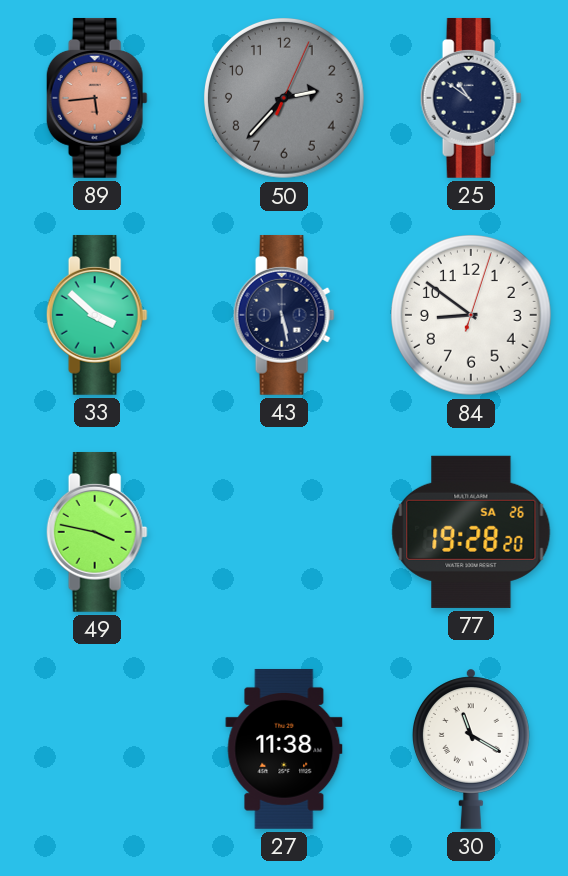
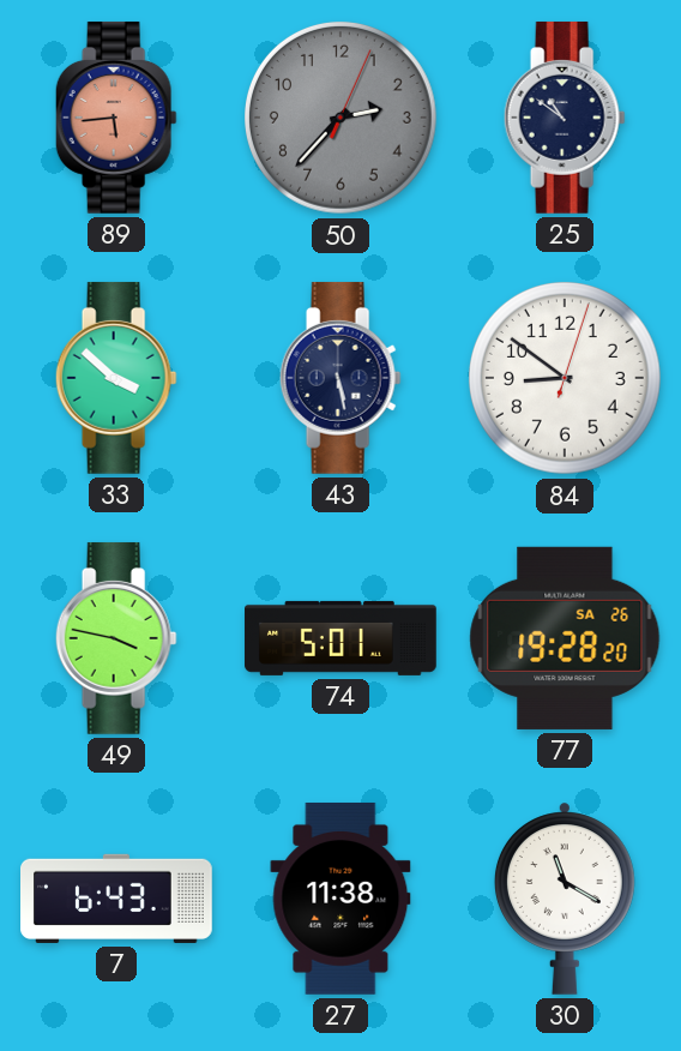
74: none -> 5:01
7: none -> 6:43
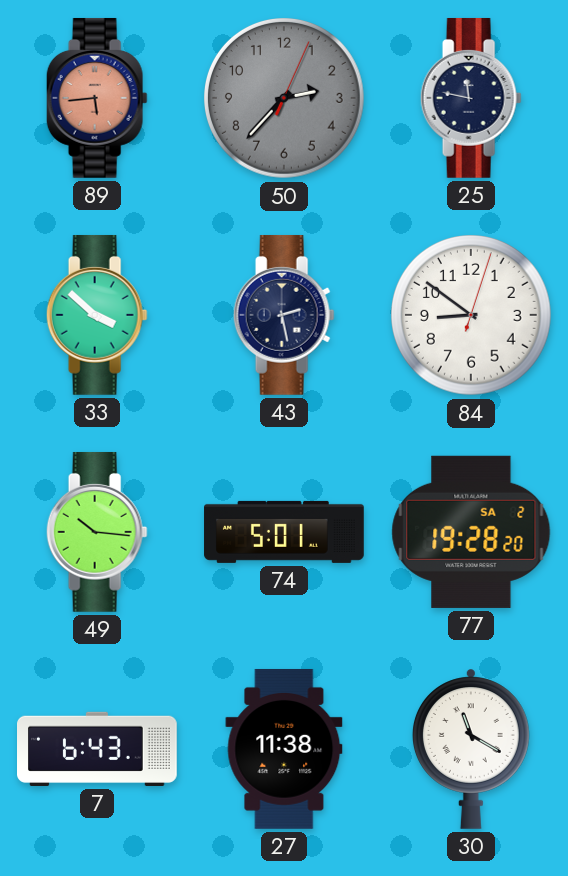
25: 10:51 -> 11:47
43: 5:28 -> 2:28
49: 3:47 -> 10:16
77 date: SA 26 -> SA 2
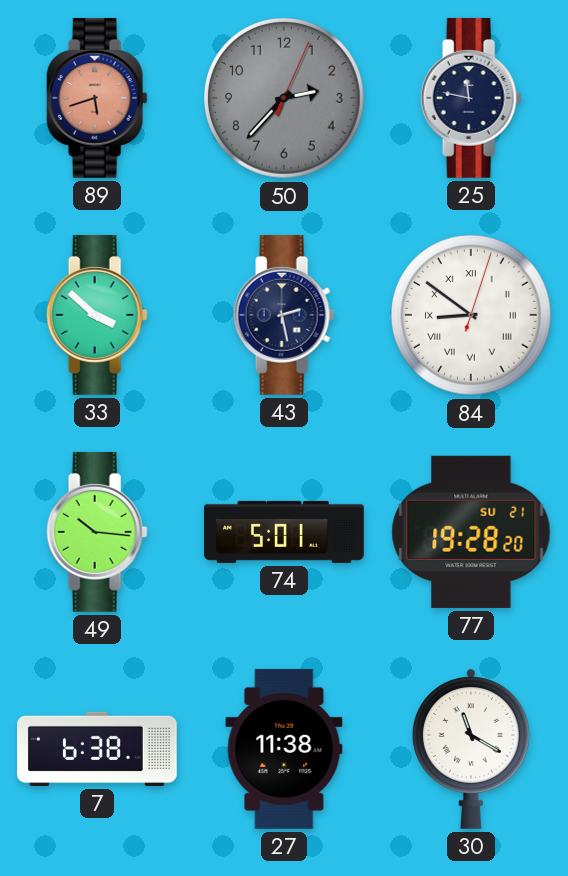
89: 5:44 -> 5:42
84 numerals: Arabic -> Roman
77 date: SA 2 -> SU 21
7: 6:43 -> 6:38
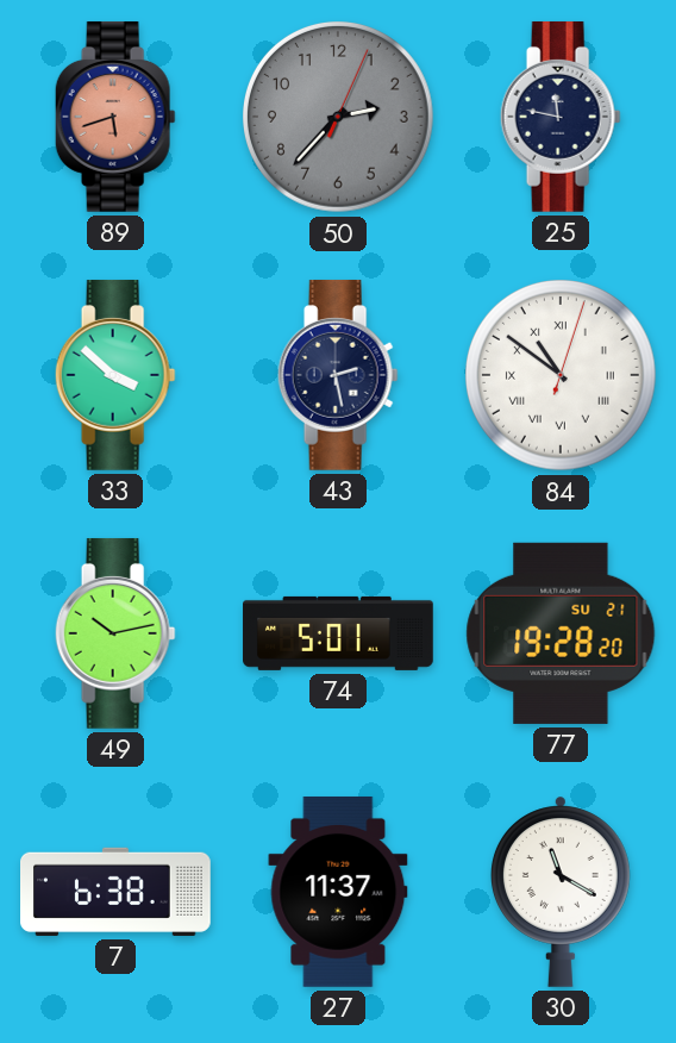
84: 8:51 -> 10:51
49: 10:16 -> 10:13
27: 11:38 -> 11:37
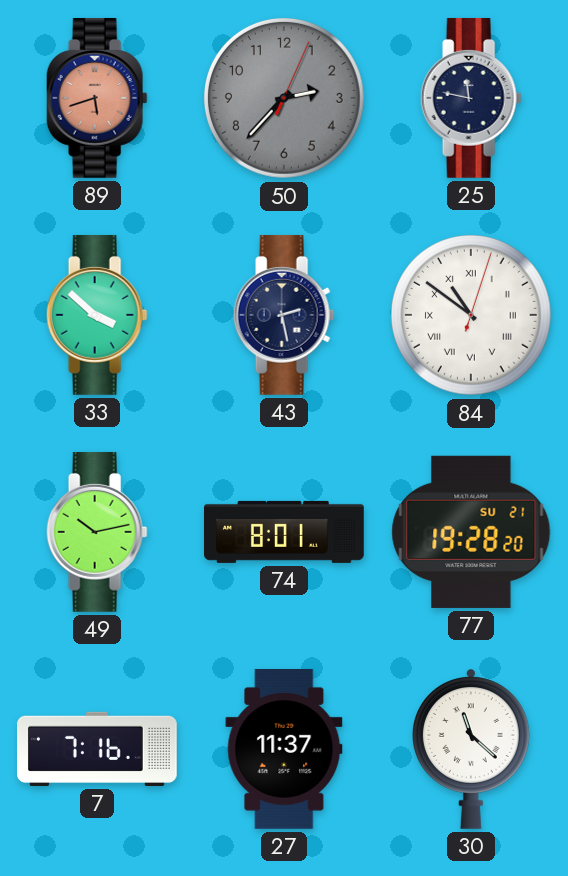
74: 5:01 -> 8:01
7: 6:38 -> 7:16
30: 11:20 -> 11:22
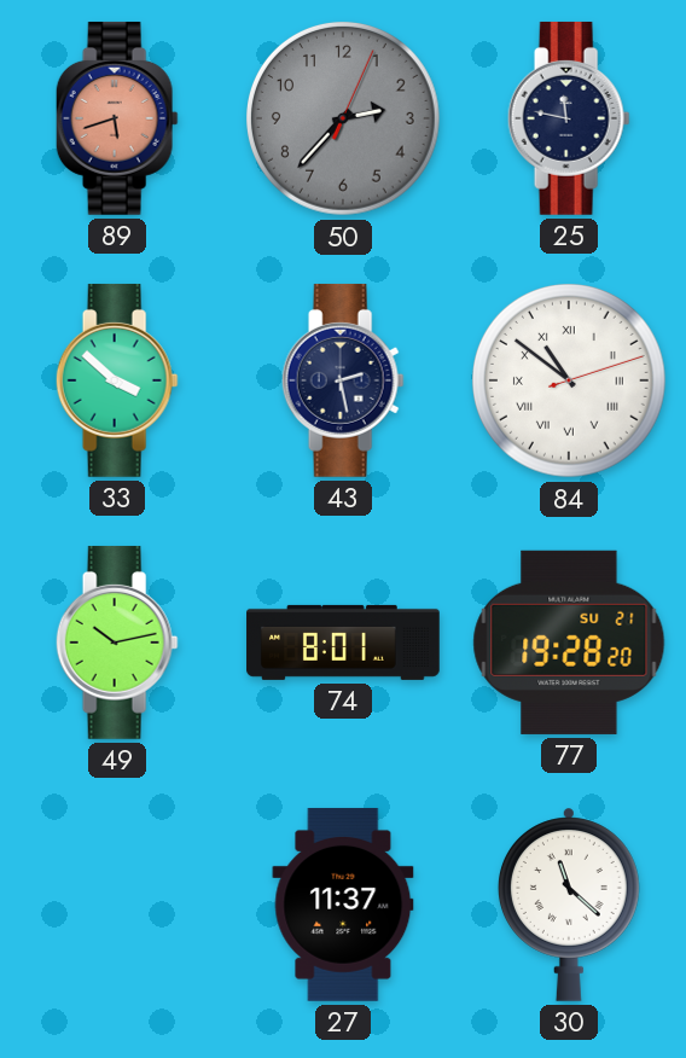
84: 10:51:03 -> 10:51:12
7: 7:16 -> none
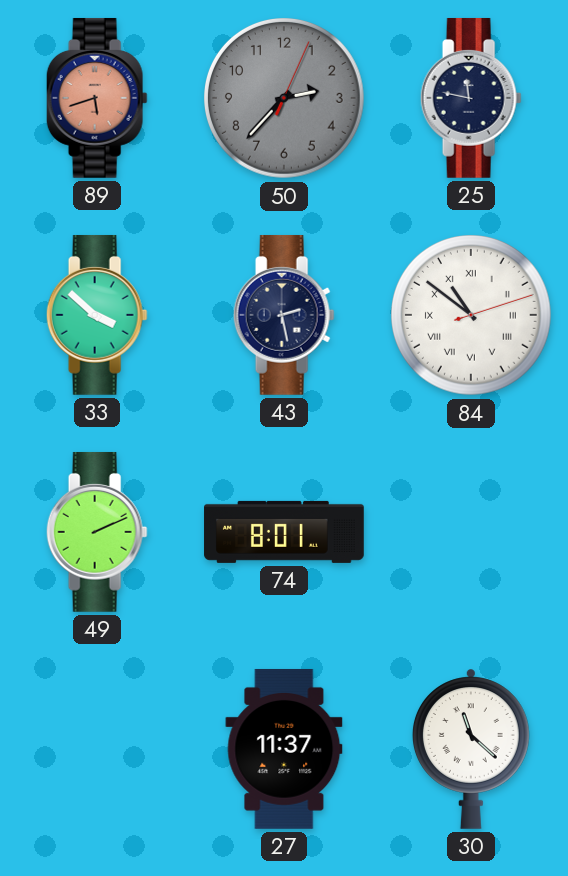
49: 10:13 -> 2:11
77: 19:28 -> none
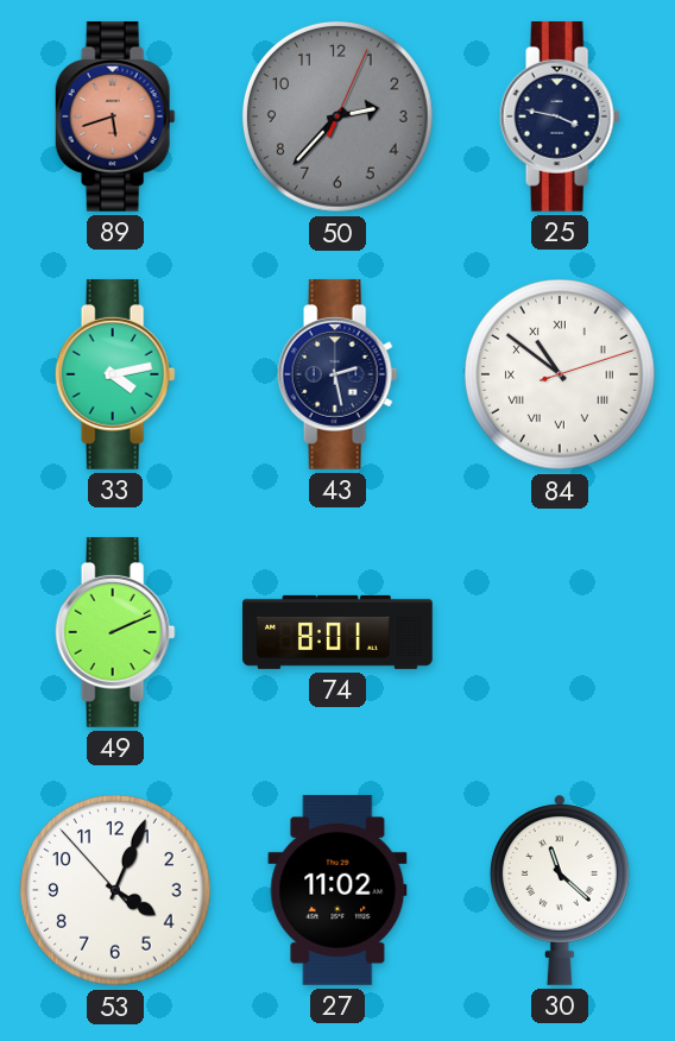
25: 11:47 -> 3:47
33: 3:52 -> 4:13
53: none -> 4:03
27: 11:37 -> 11:02
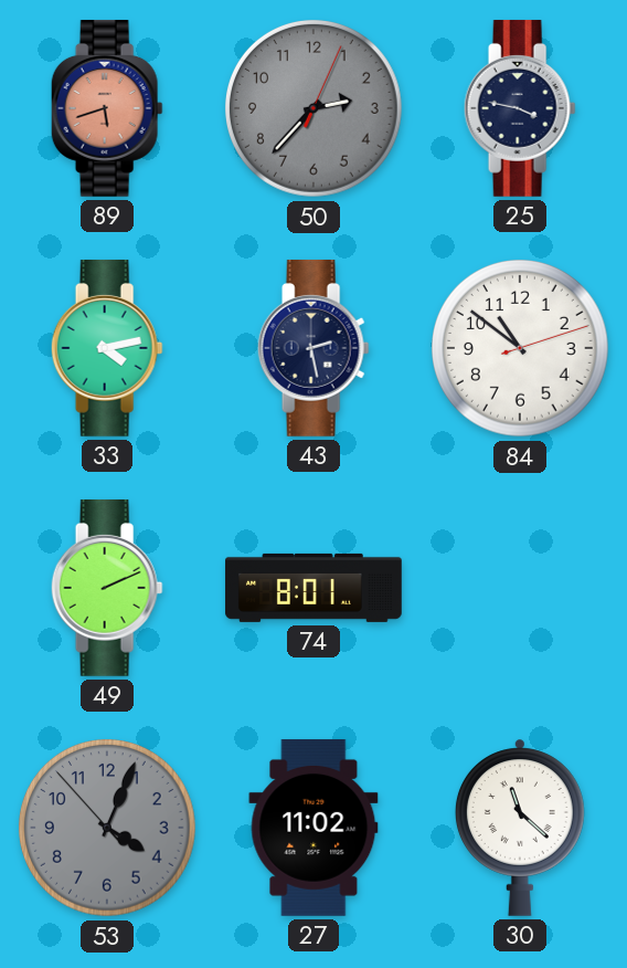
84 numerals: Roman -> Arabic
53 dial: white -> grey
